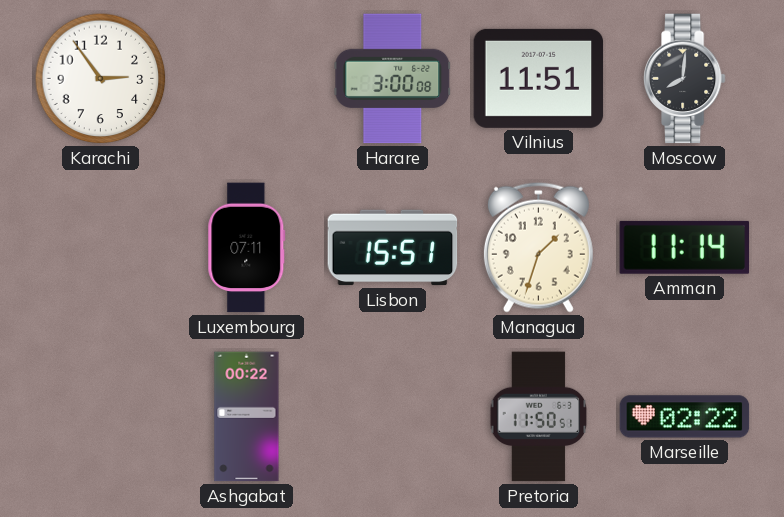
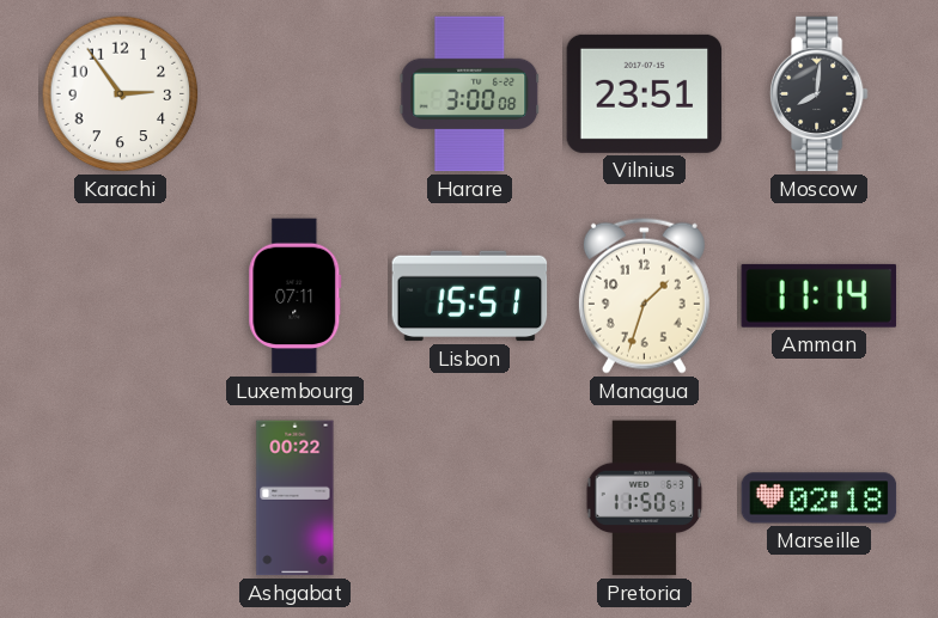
Vilnius: 11:51 -> 23:51
Marseille: 02:22 -> 02:18
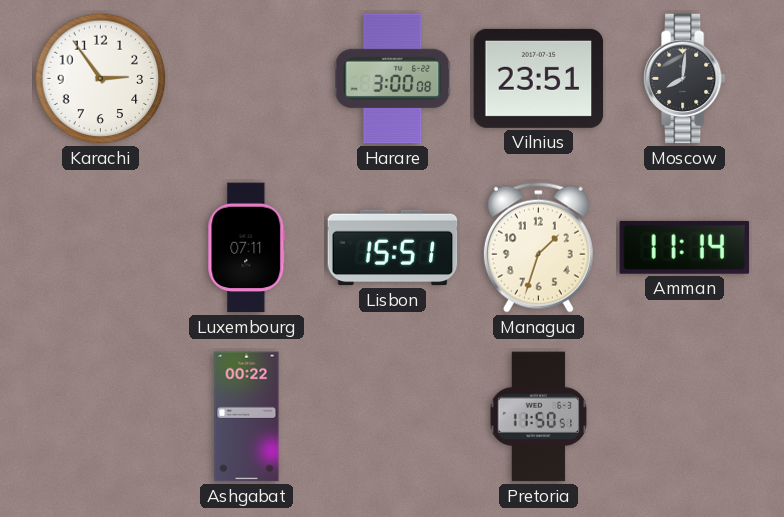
Marseille: 02:18 -> none
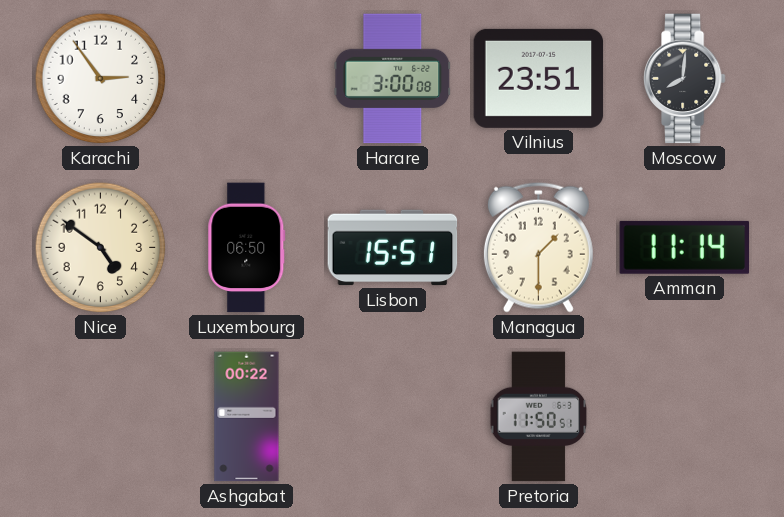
Nice: none -> 4:51
Luxembourg: 07:11 -> 06:50
Managua: 1:33 -> 1:30
